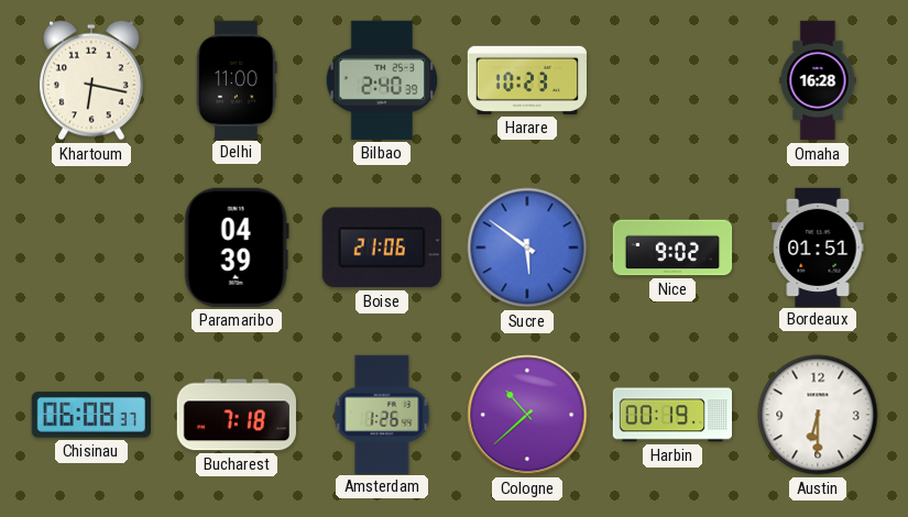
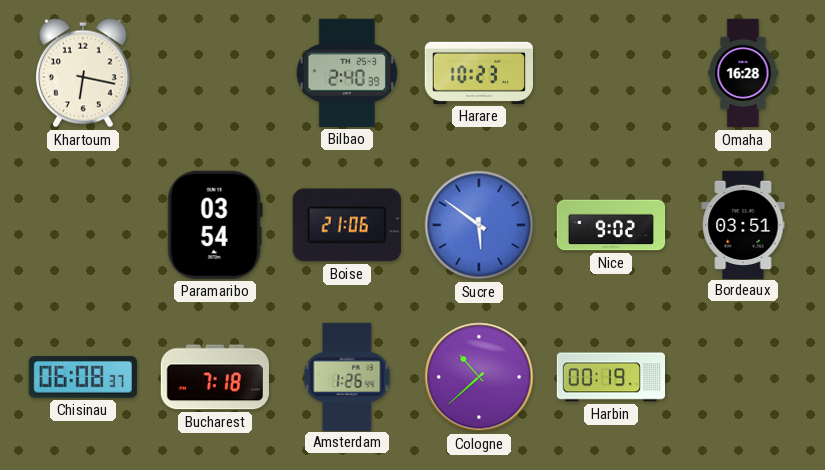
Delhi: 11:00 -> none
Paramaribo: 04:39 -> 03:54
Bordeaux: 01:51 -> 03:51
Austin: 6:30 -> none
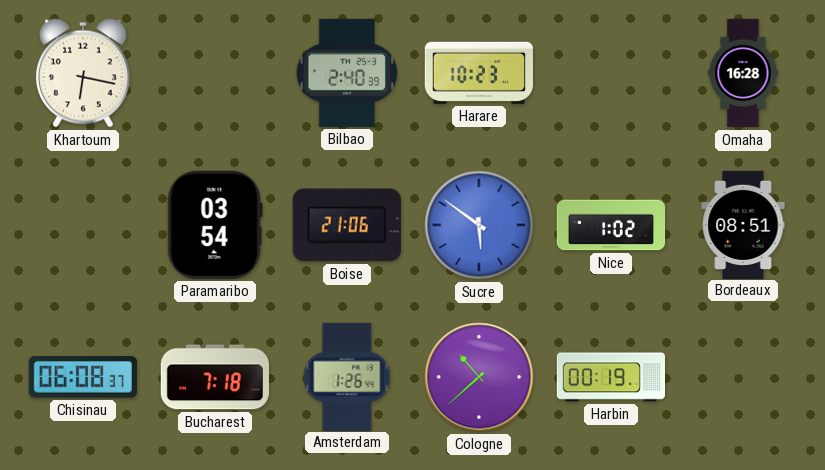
Nice: 9:02 -> 1:02
Bordeaux: 03:51 -> 08:51
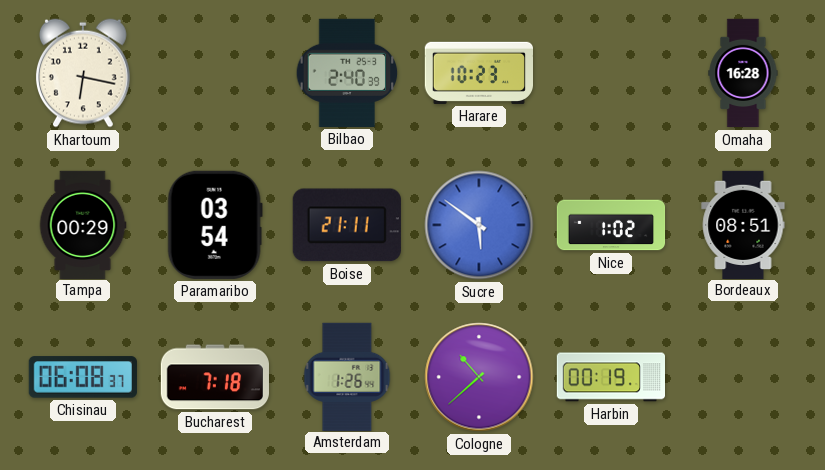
Tampa: none -> 00:29
Boise: 21:06 -> 21:11
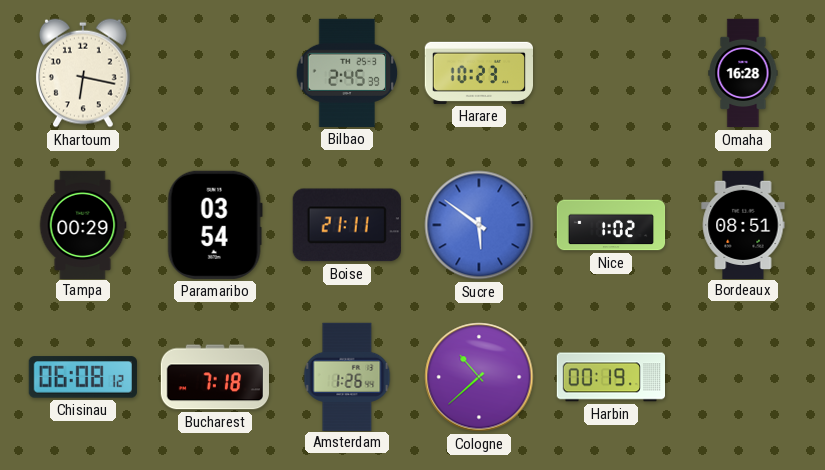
Bilbao: 2:40 -> 2:45
Chisinau: 06:08:37 -> 06:08:12
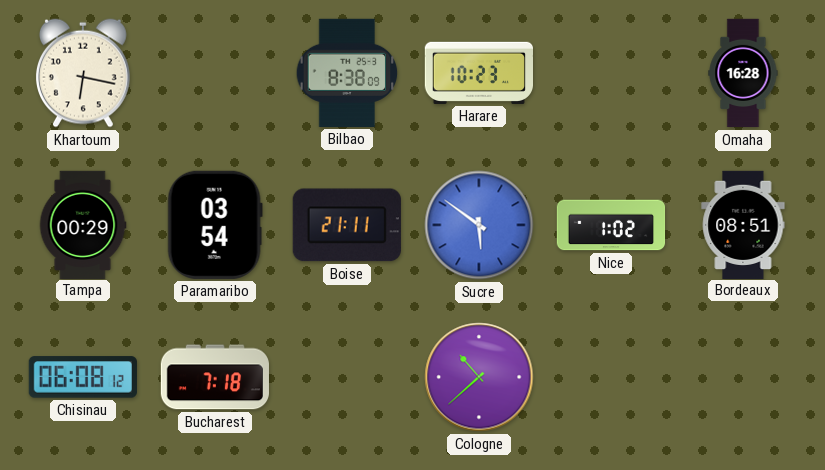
Bilbao: 2:45 -> 8:38
Amsterdam: 1:26 -> none
Harbin: 00:19 -> none
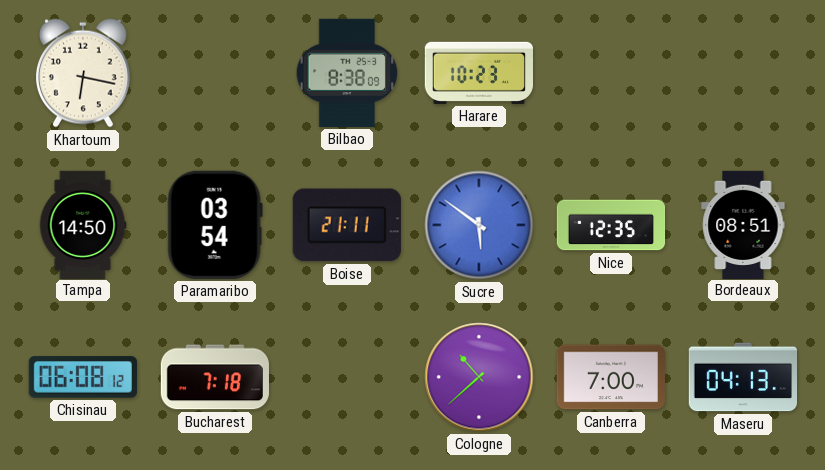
Omaha: 16:28 -> none
Tampa: 00:29 -> 14:50
Nice: 1:02 -> 12:35
Canberra: none -> 7:00
Maseru: none -> 04:13
